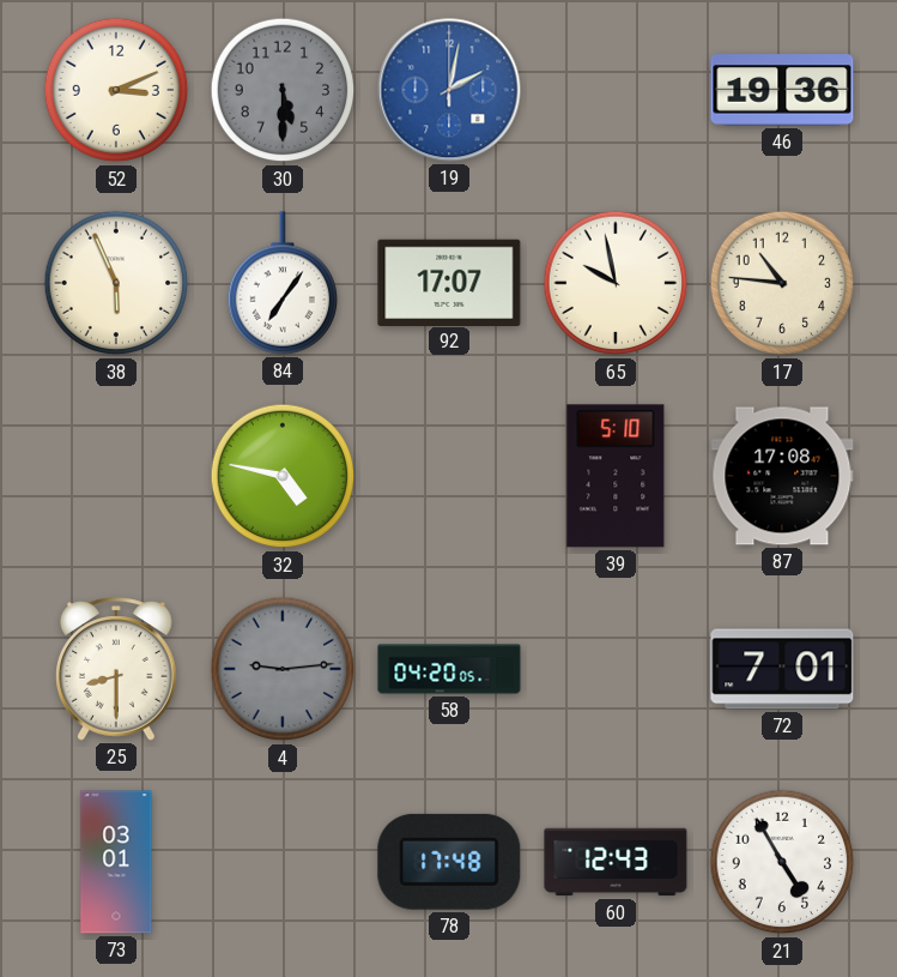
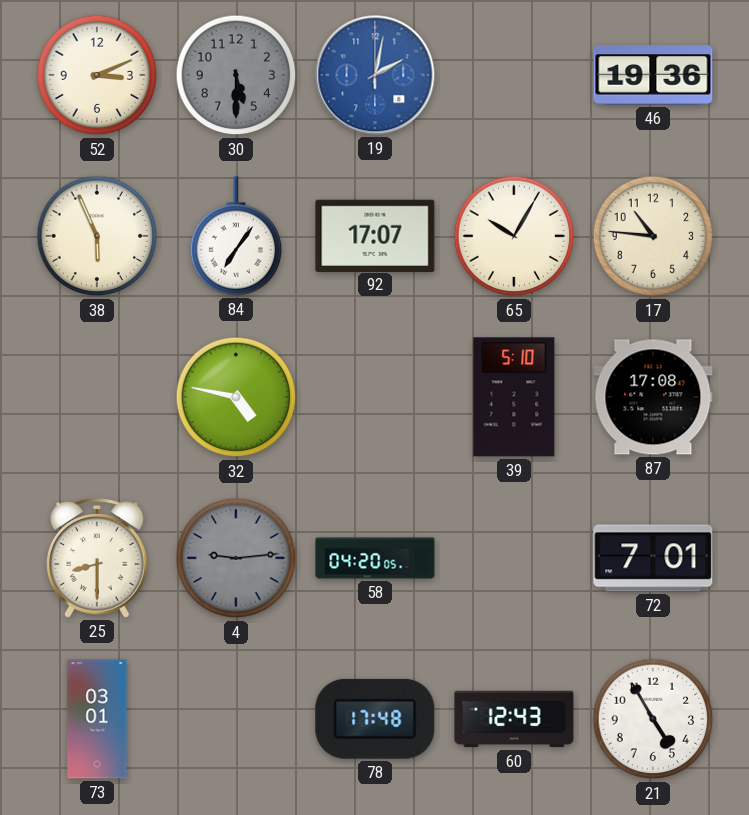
65: 9:58 -> 10:05
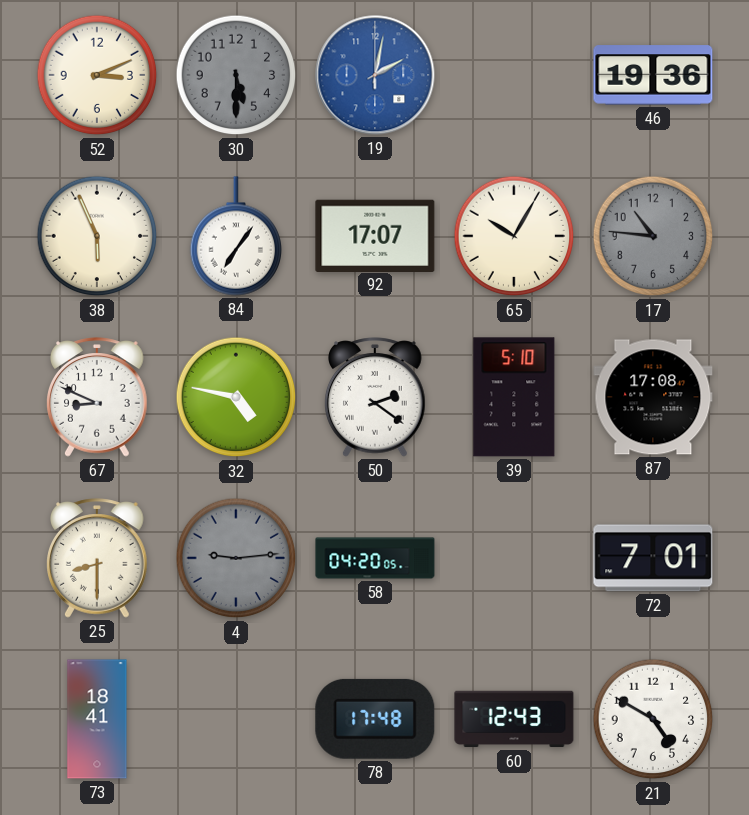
17 dial: cream -> grey
67: none -> 8:49
50: none -> 2:21
73: 03:01 -> 18:41
21: 4:55 -> 4:50
